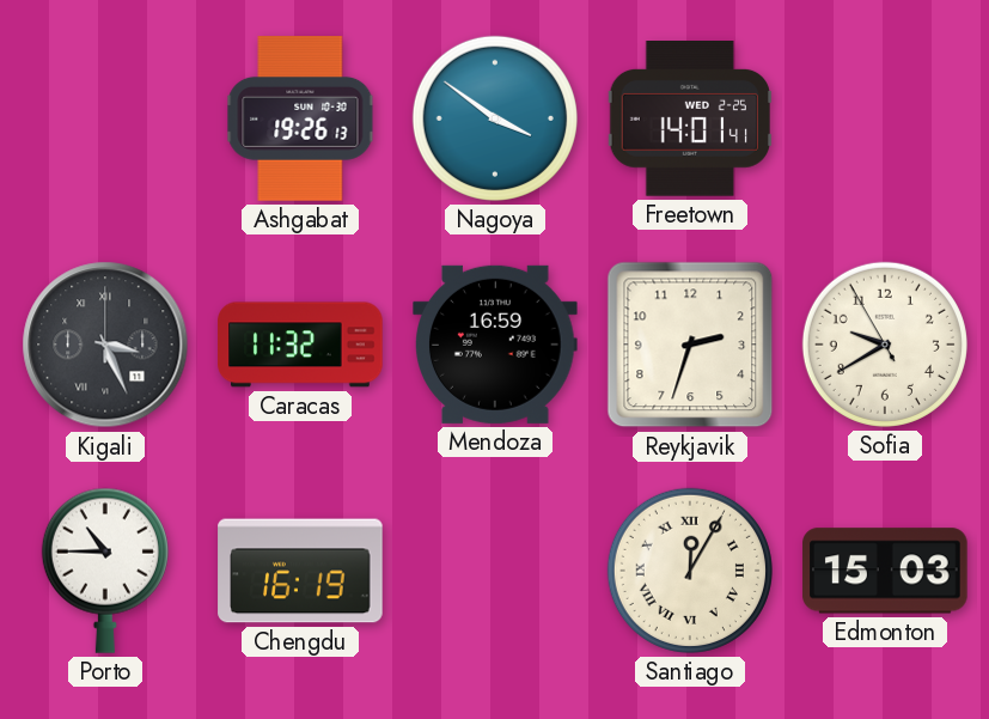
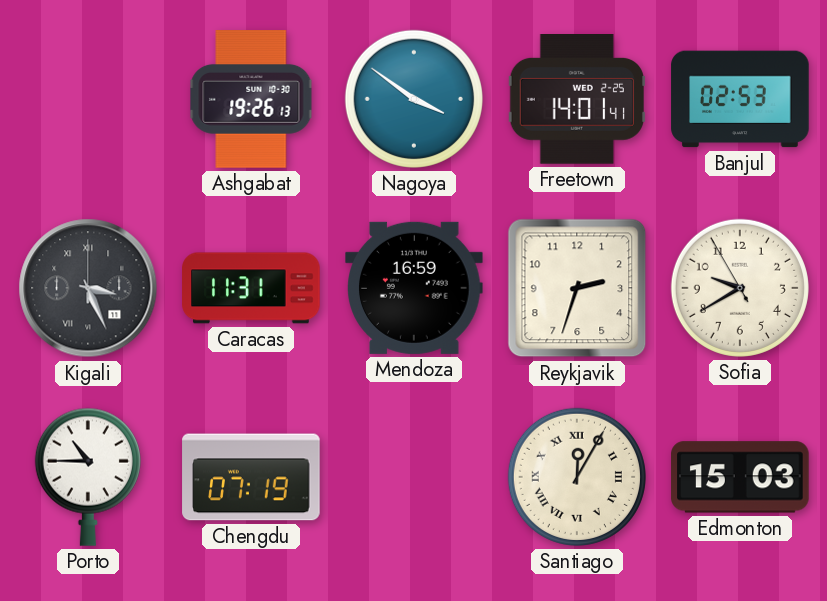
Banjul: none -> 02:53
Caracas: 11:32 -> 11:31
Chengdu: 16:19 -> 07:19
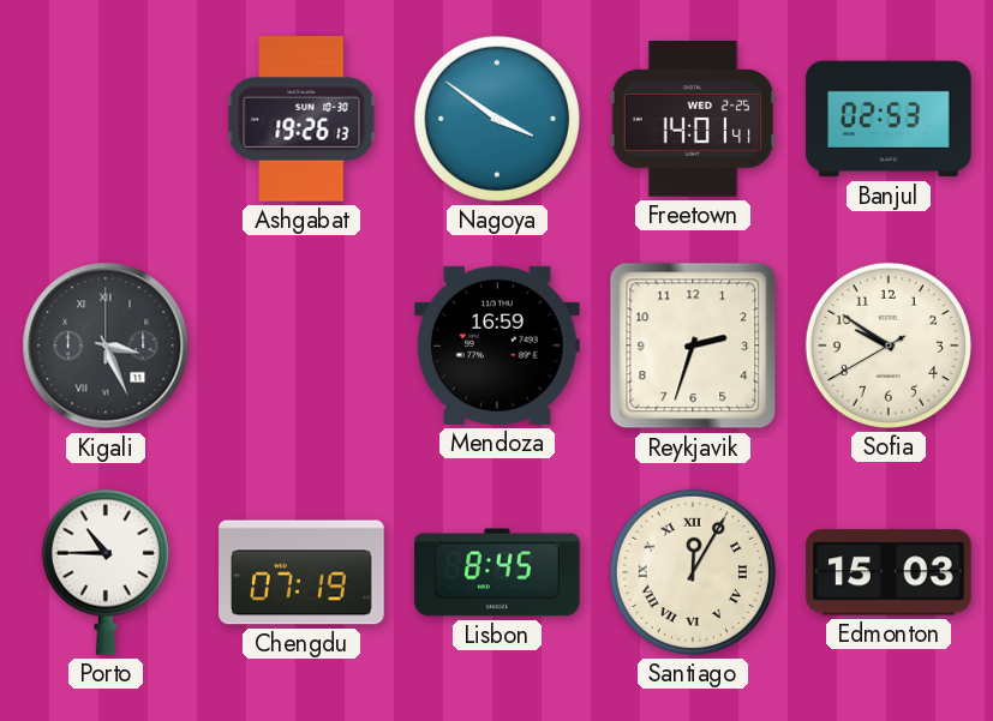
Caracas: 11:31 -> none
Sofia: 9:39 -> 9:50
Lisbon: none -> 8:45
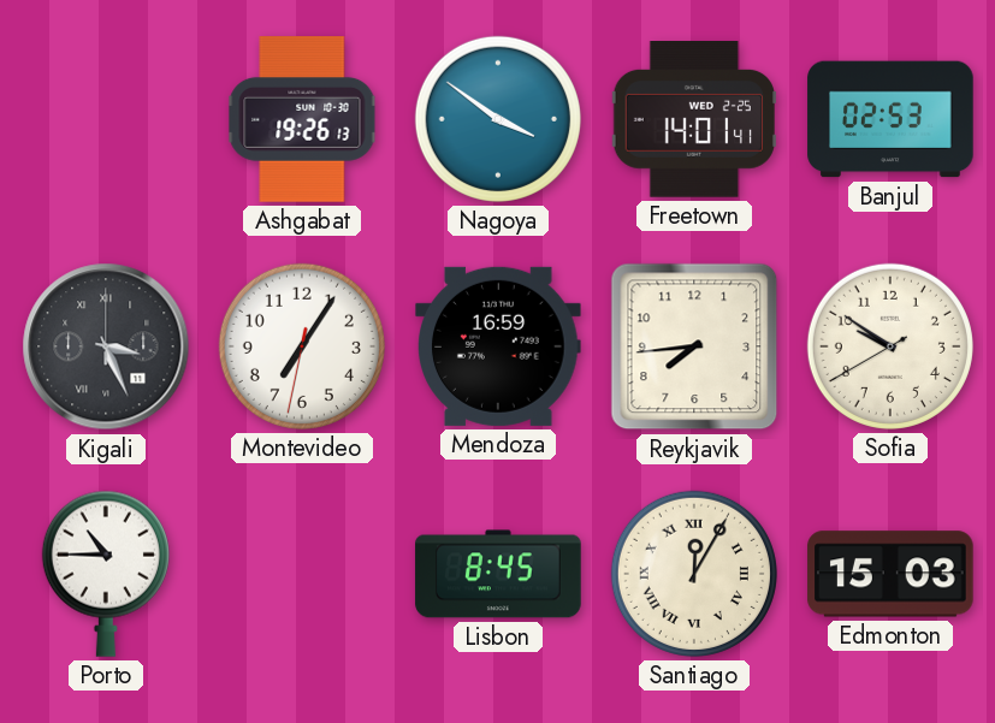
Montevideo: none -> 7:05
Reykjavik: 2:33 -> 7:44
Chengdu: 07:19 -> none
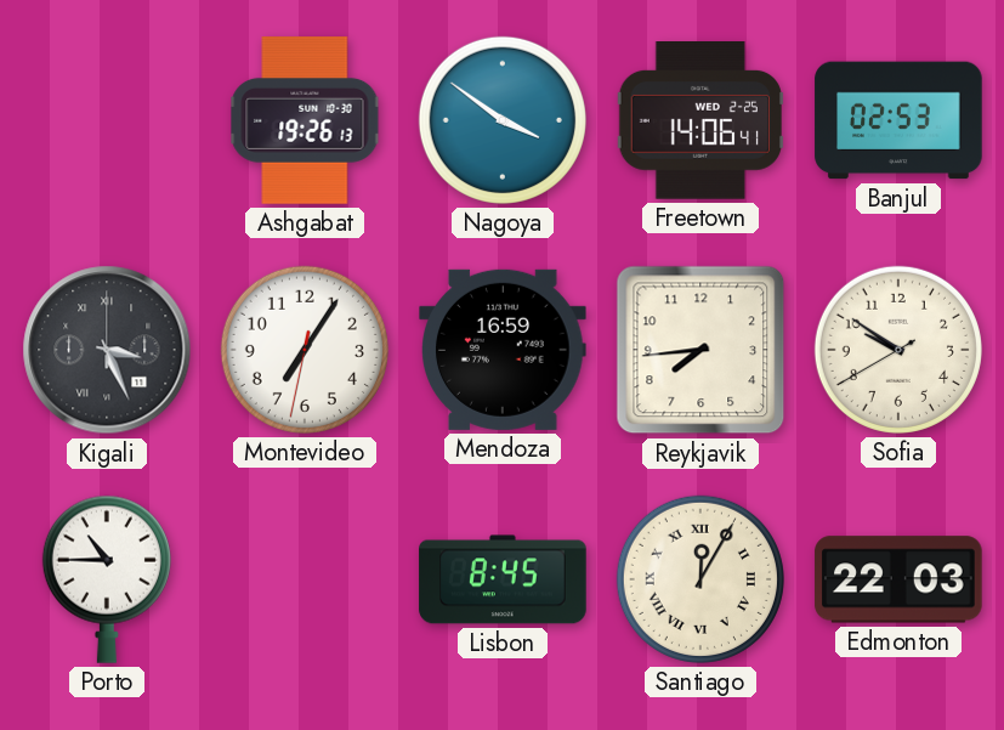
Freetown: 14:01 -> 14:06
Edmonton: 15:03 -> 22:03
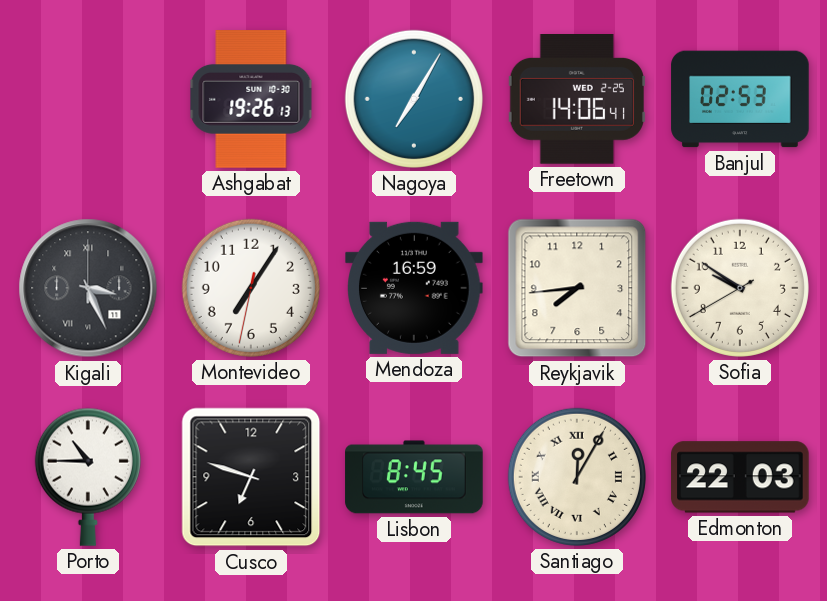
Nagoya: 3:51 -> 7:05
Cusco: none -> 6:48
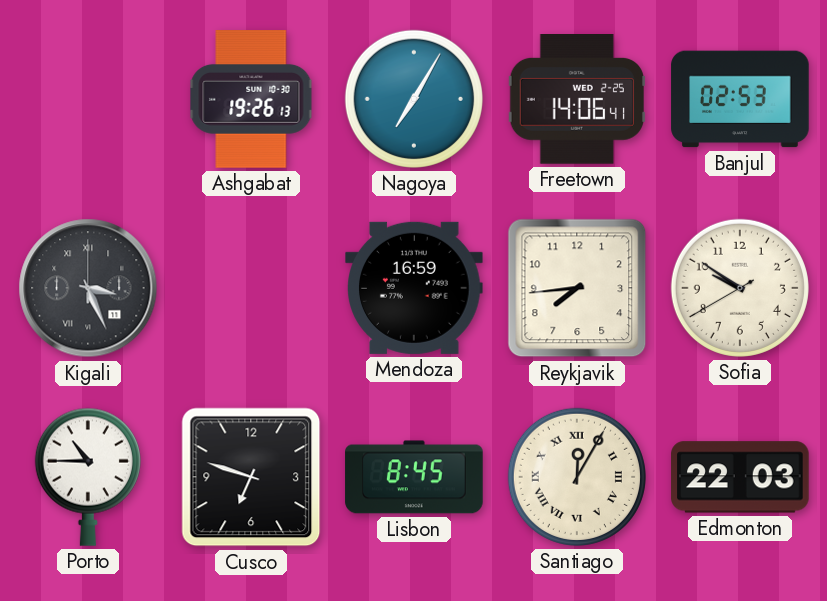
Montevideo: 7:05 -> none
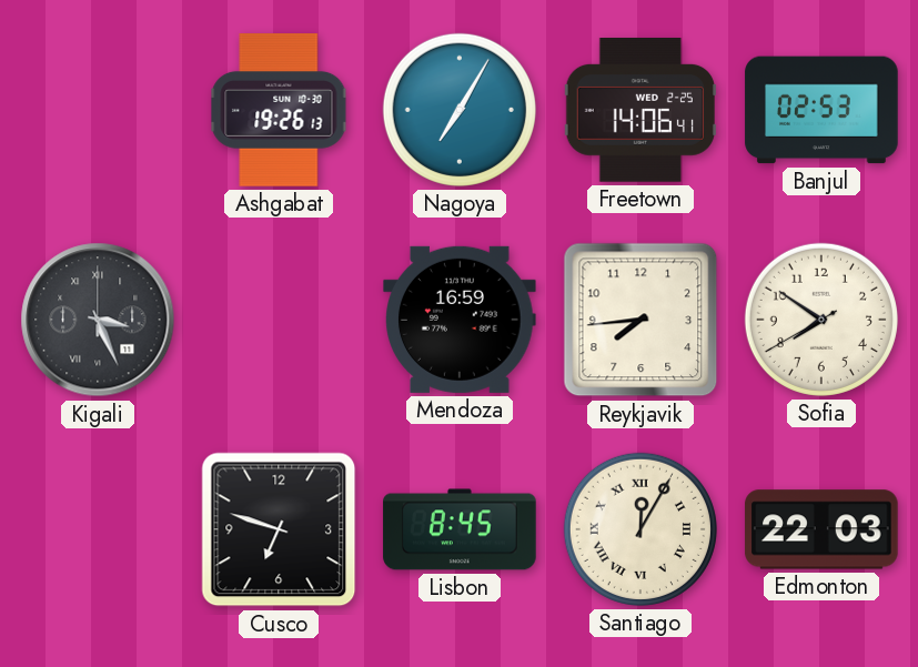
Sofia: 9:50 -> 7:50
Porto: 10:45 -> none
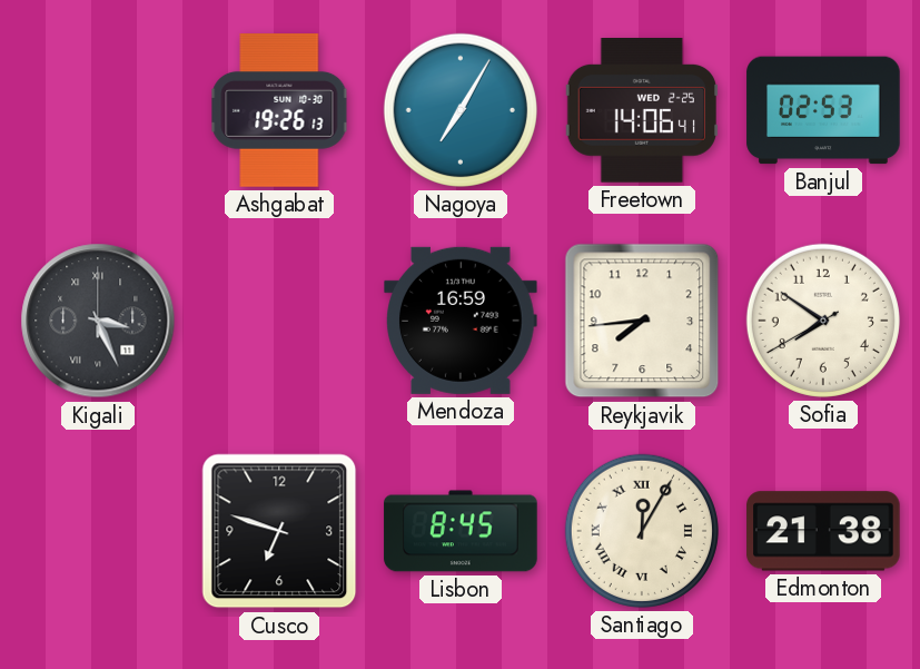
Edmonton: 22:03 -> 21:38
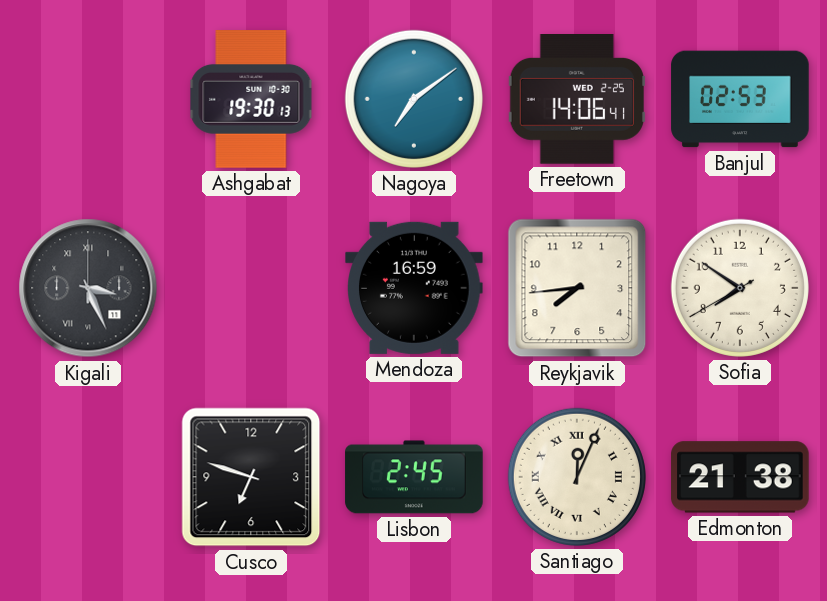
Ashgabat: 19:26 -> 19:30
Nagoya: 7:05 -> 7:09
Lisbon: 8:45 -> 2:45
Santiago: 12:05 -> 12:04
